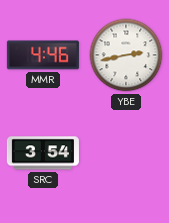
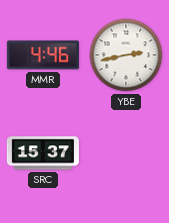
SRC: 3:54 -> 15:37
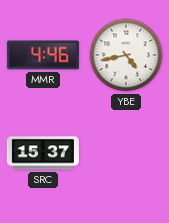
YBE: 2:43 -> 4:43
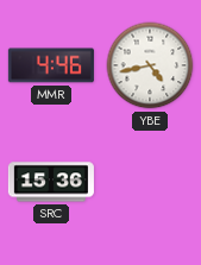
SRC: 15:37 -> 15:36
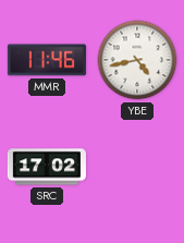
MMR: 4:46 -> 11:46
SRC: 15:36 -> 17:02
